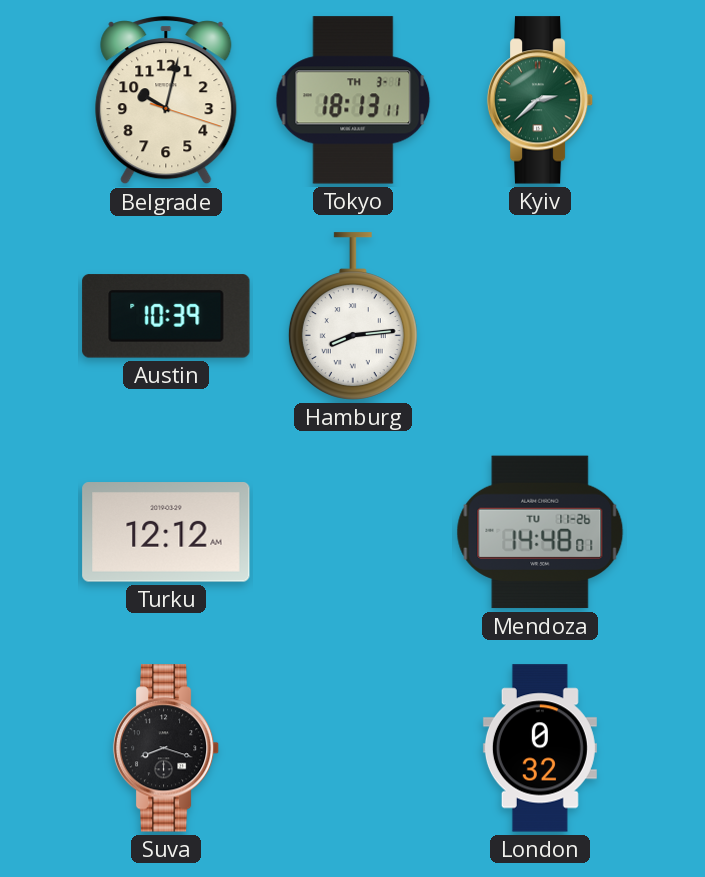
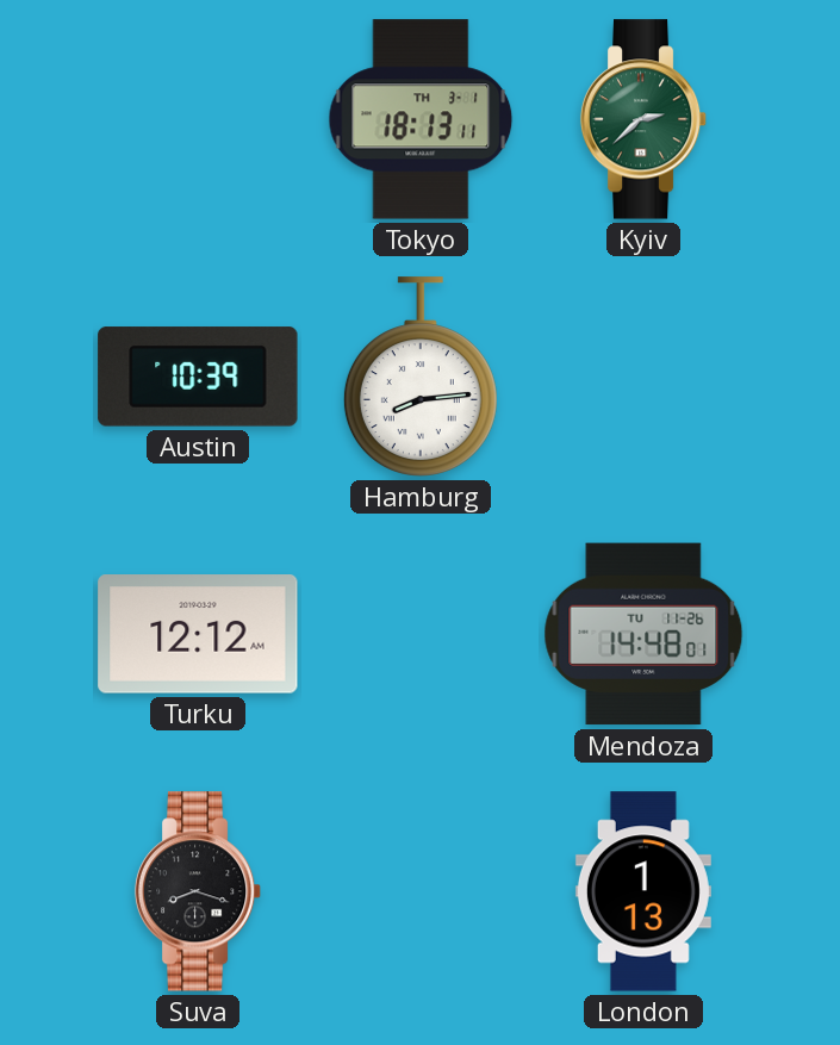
Belgrade: 10:02 -> none
London: 0:32 -> 1:13
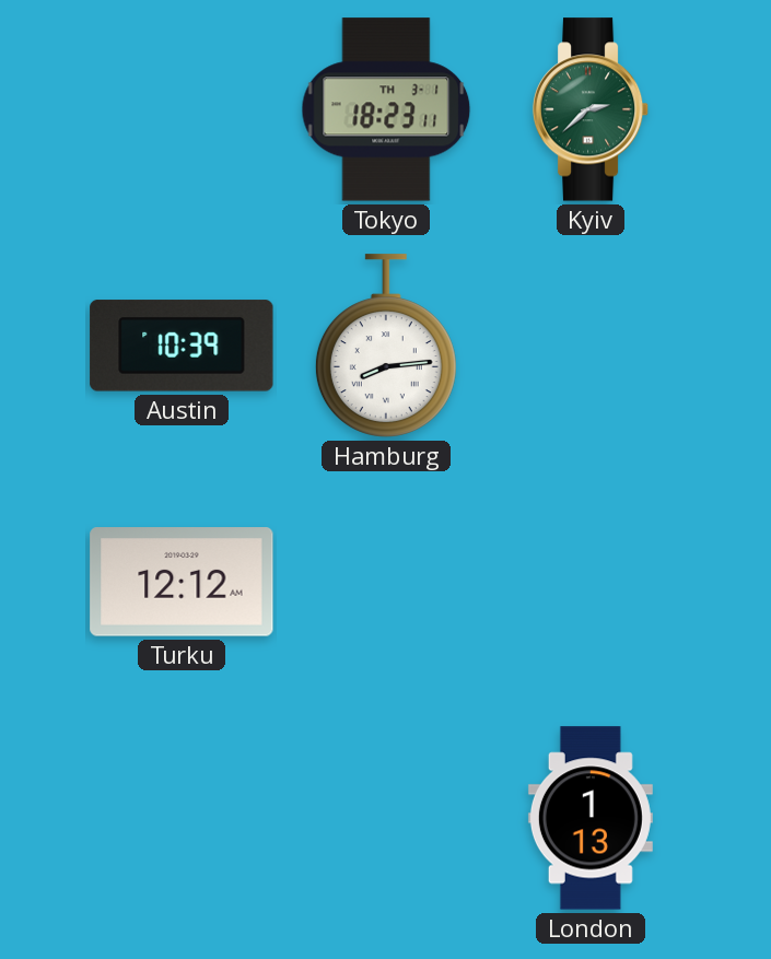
Tokyo: 18:13 -> 18:23
Mendoza: 14:48 -> none
Suva: 8:18 -> none
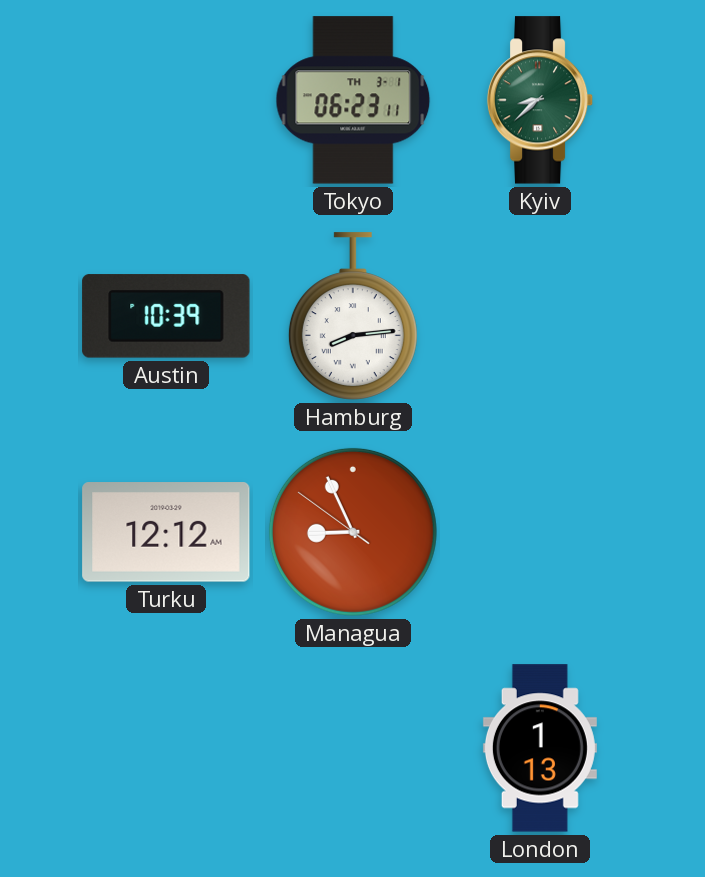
Tokyo: 18:23 -> 06:23
Kyiv: 2:38 -> 8:38
Managua: none -> 8:55
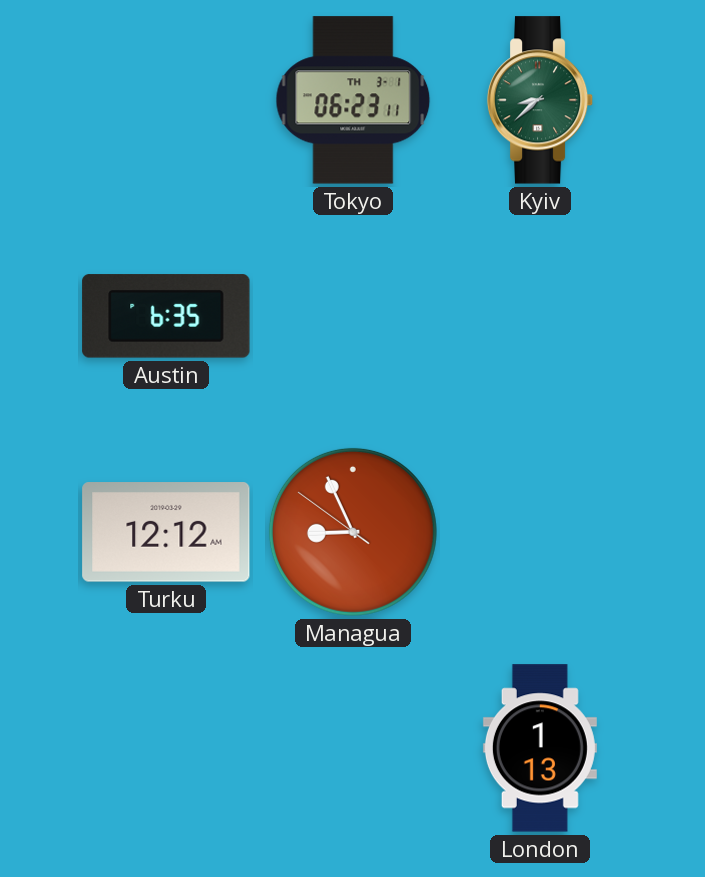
Austin: 10:39 -> 6:35
Hamburg: 8:14 -> none
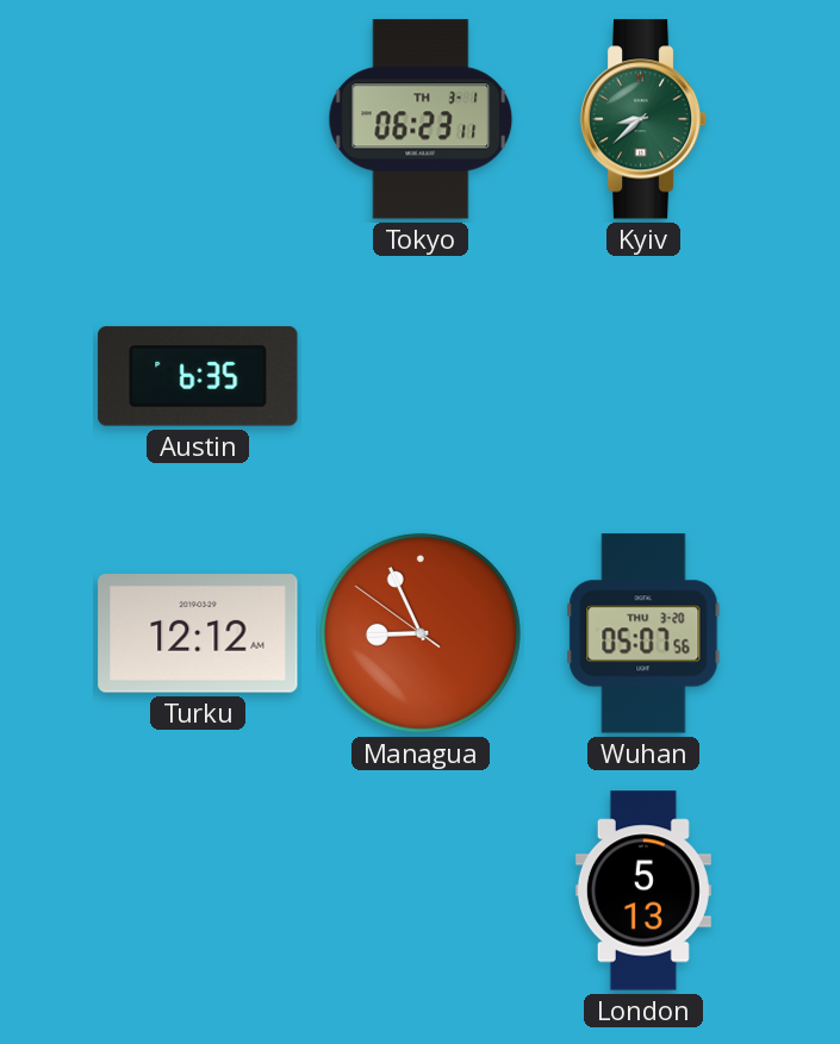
Wuhan: none -> 05:07
London: 1:13 -> 5:13
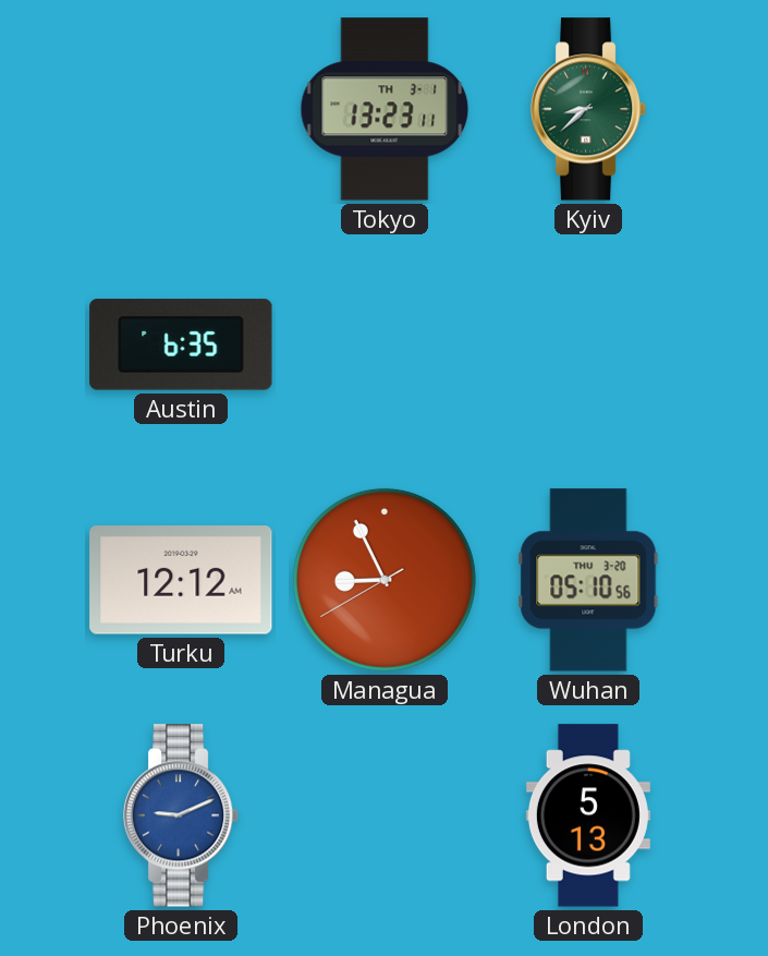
Tokyo: 06:23 -> 13:23
Managua: 8:55:51 -> 8:55:40
Wuhan: 05:07 -> 05:10
Phoenix: none -> 9:11
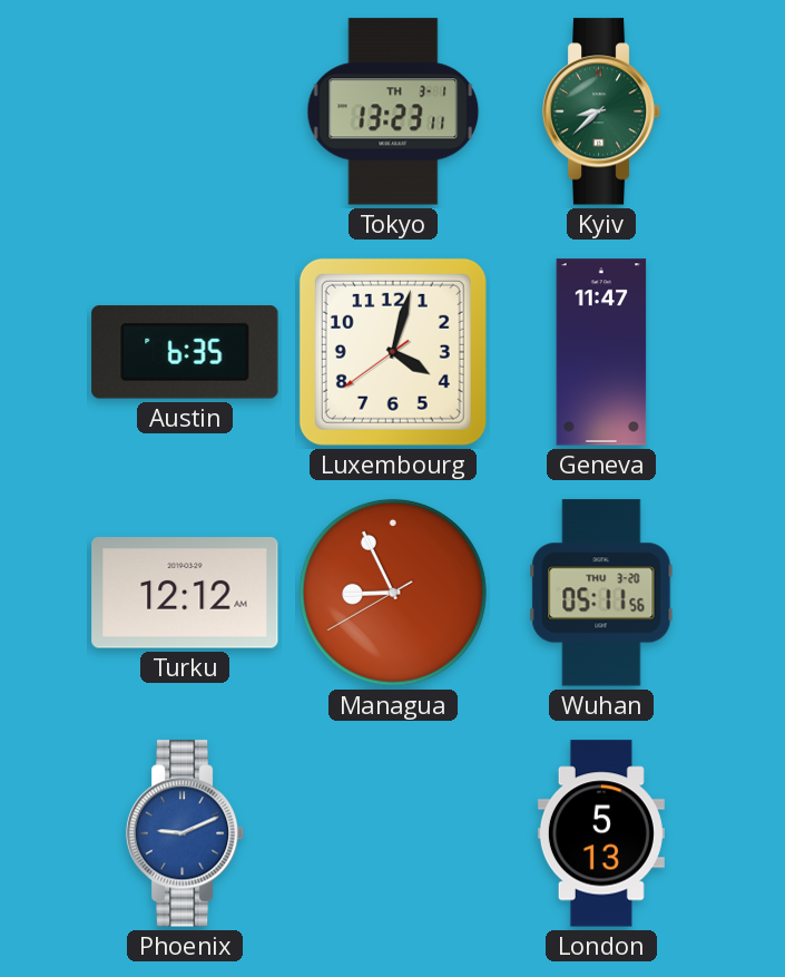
Luxembourg: none -> 4:02
Geneva: none -> 11:47
Wuhan: 05:10 -> 05:11
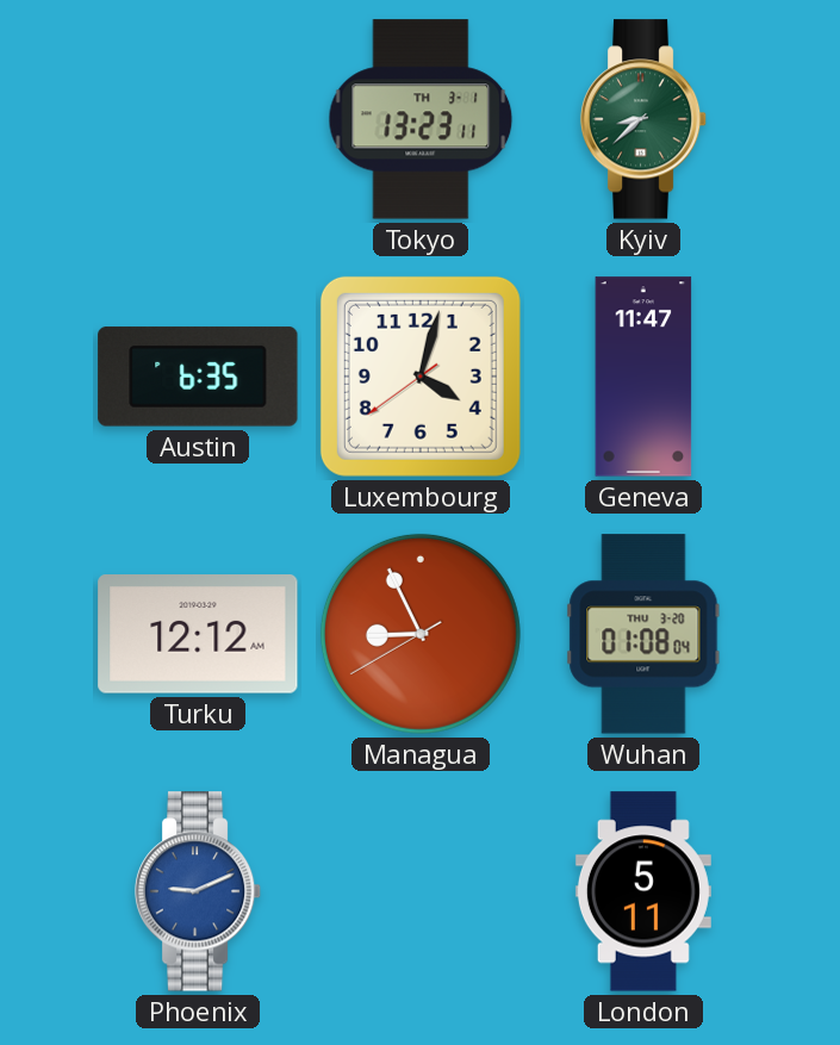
Wuhan: 05:11 -> 01:08
London: 5:13 -> 5:11
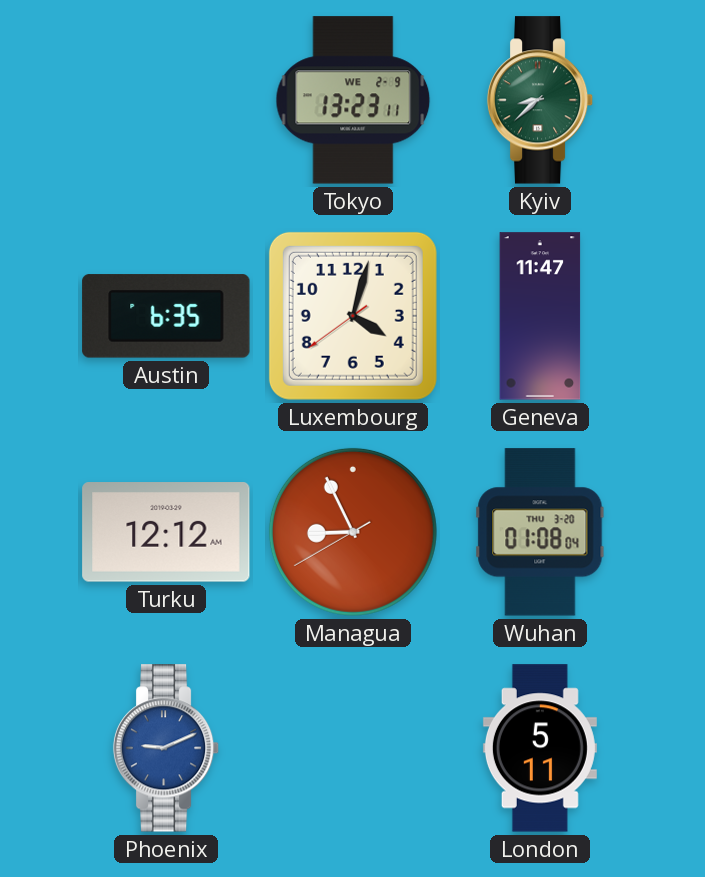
Tokyo date: TH 3-1 -> WE 2-9
